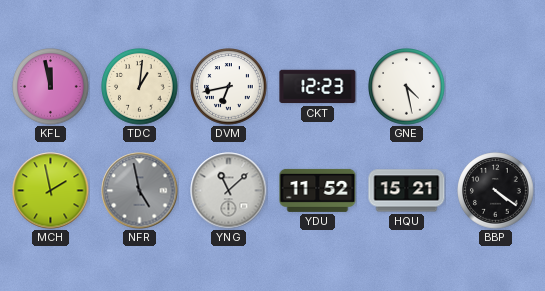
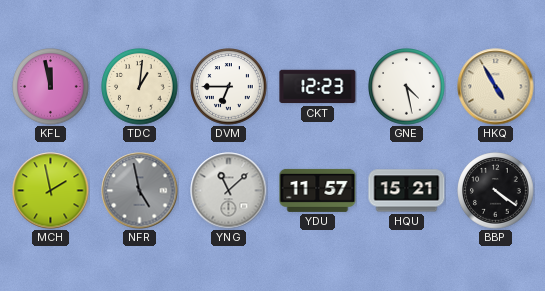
DVM: 6:43 -> 6:45
HKQ: none -> 4:55
YDU: 11:52 -> 11:57
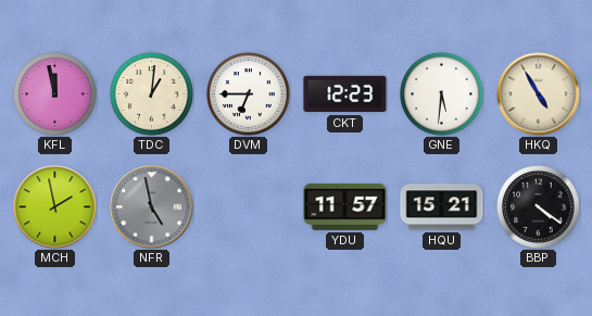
GNE: 4:28 -> 5:31
YNG: 11:08 -> none
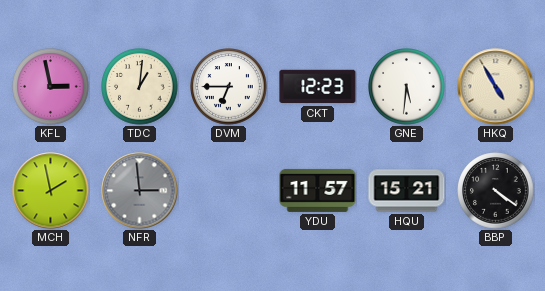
KFL: 11:58 -> 2:58
NFR: 4:58 -> 2:59
